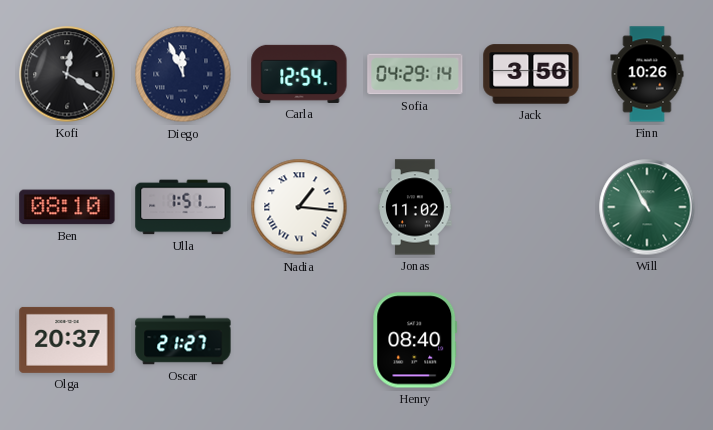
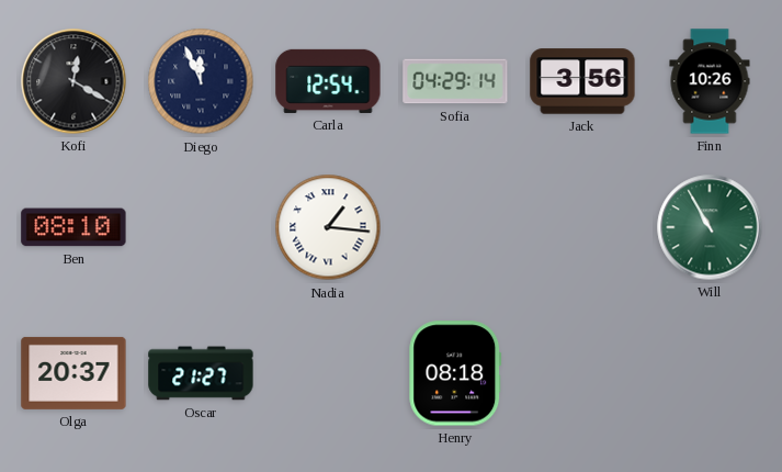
Ulla: 1:51 -> none
Jonas: 11:02 -> none
Henry: 08:40 -> 08:18
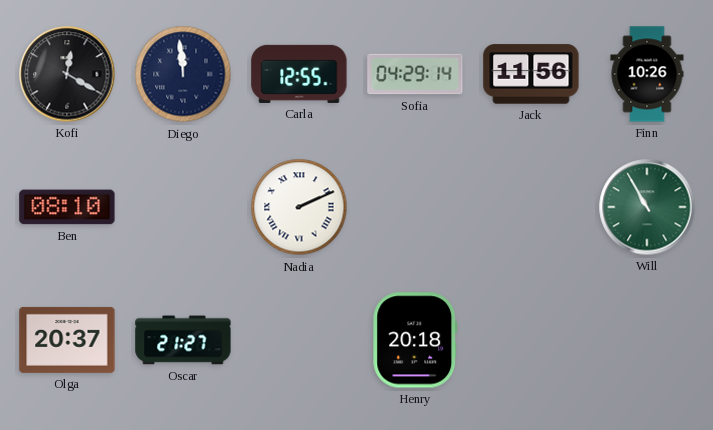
Diego: 11:56 -> 11:59
Carla: 12:54 -> 12:55
Jack: 3:56 -> 11:56
Nadia: 1:16 -> 2:11
Henry: 08:18 -> 20:18
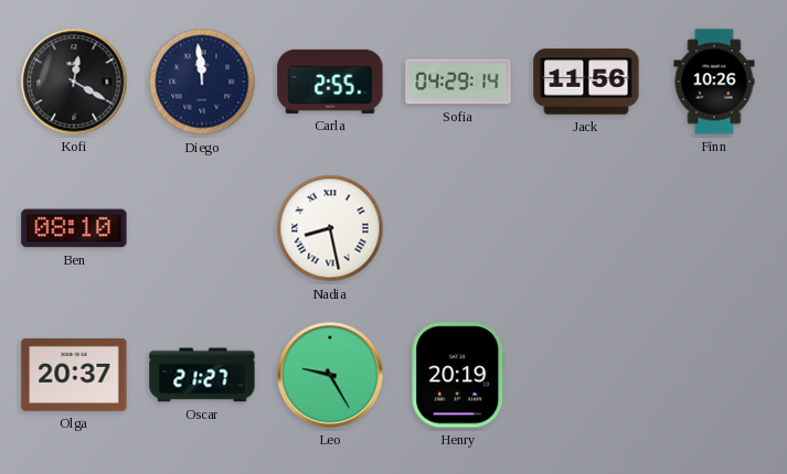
Carla: 12:55 -> 2:55
Nadia: 2:11 -> 8:28
Will: 10:55 -> none
Leo: none -> 9:25
Henry: 20:18 -> 20:19
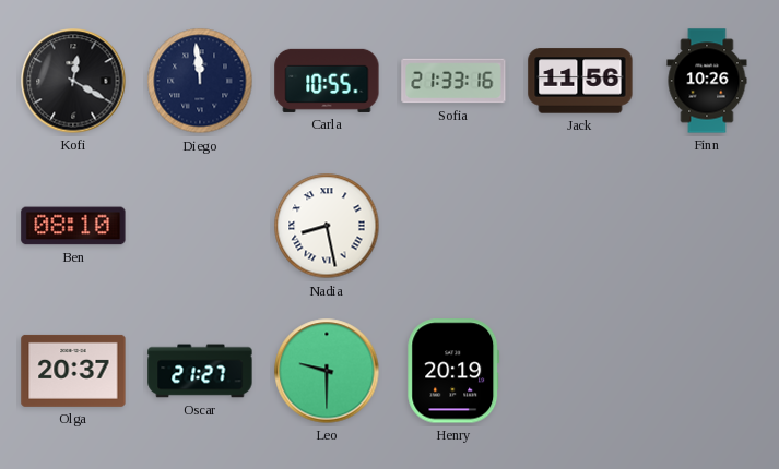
Carla: 2:55 -> 10:55
Sofia: 04:29 -> 21:33
Leo: 9:25 -> 9:30
